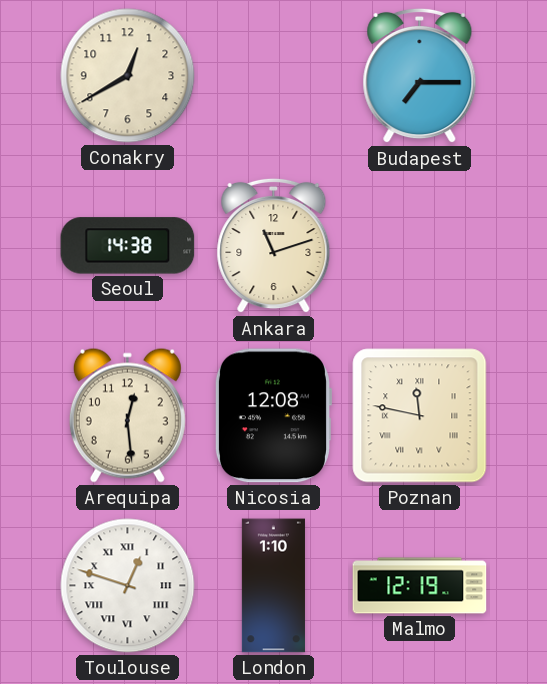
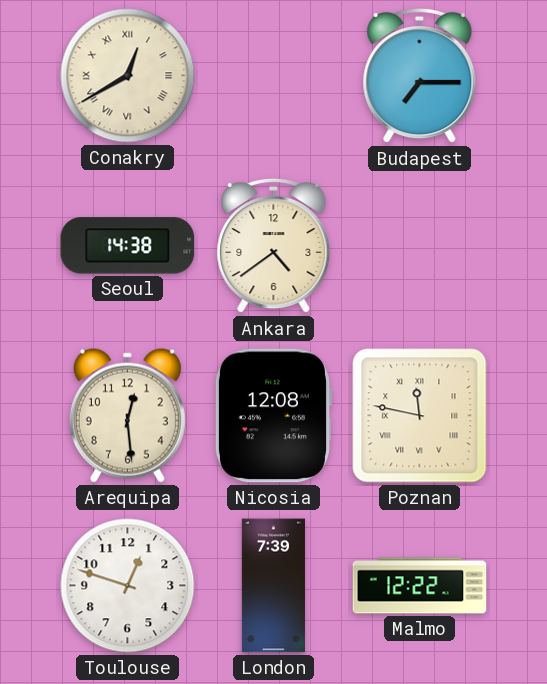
Conakry numerals: Arabic -> Roman
Ankara: 11:12 -> 4:39
Toulouse numerals: Roman -> Arabic
London: 1:10 -> 7:39
Malmo: 12:19 -> 12:22
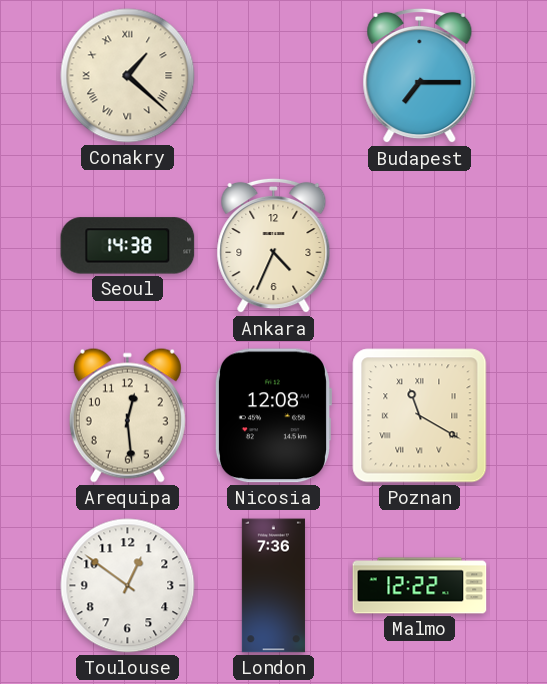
Conakry: 12:40 -> 1:22
Ankara: 4:39 -> 4:34
Poznan: 11:47 -> 11:20
Toulouse: 12:48 -> 12:51
London: 7:39 -> 7:36
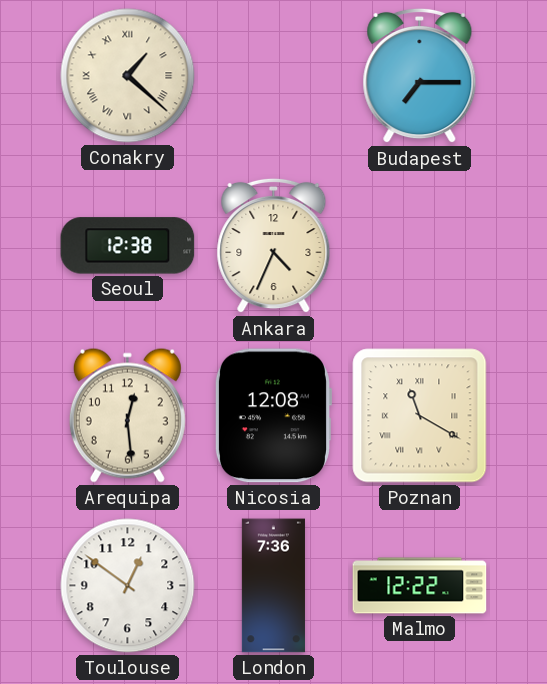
Seoul: 14:38 -> 12:38
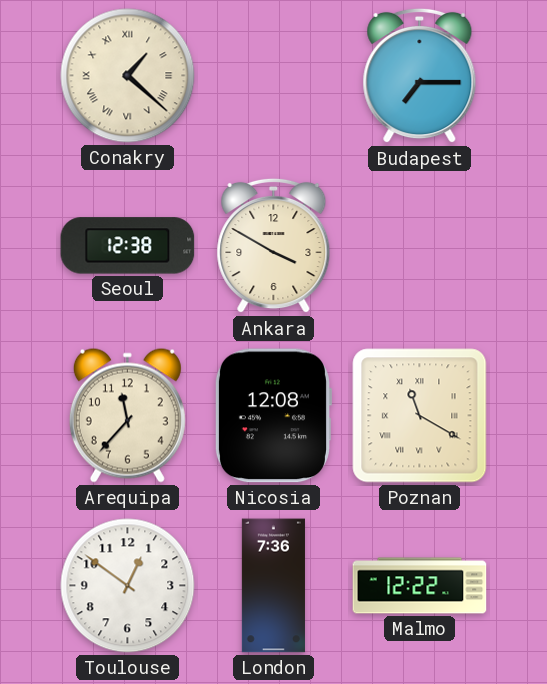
Ankara: 4:34 -> 3:50
Arequipa: 12:29 -> 11:37
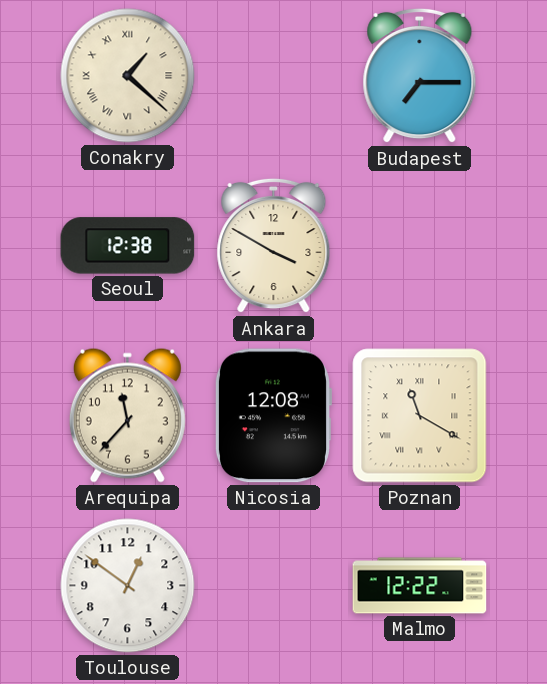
London: 7:36 -> none
